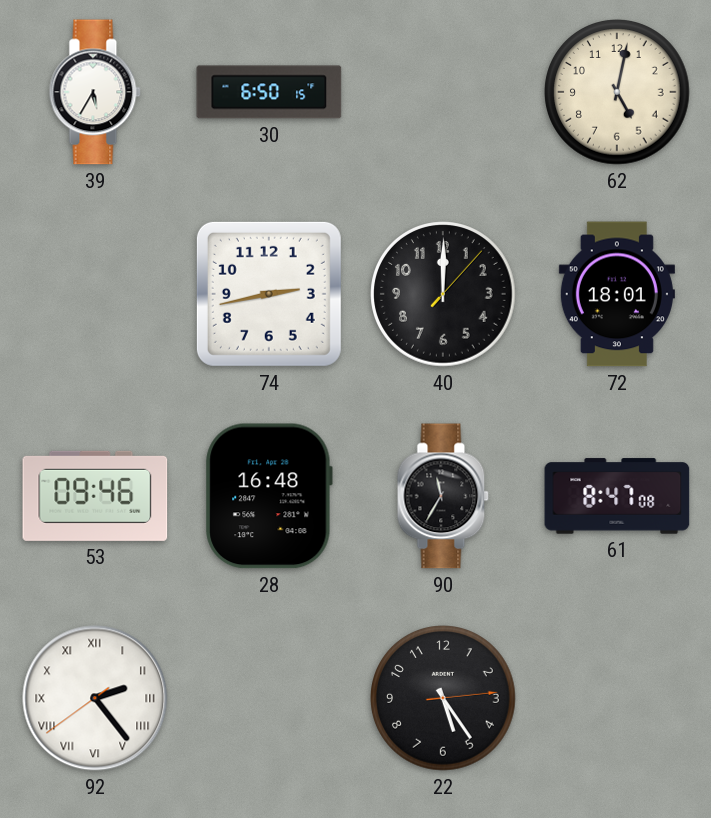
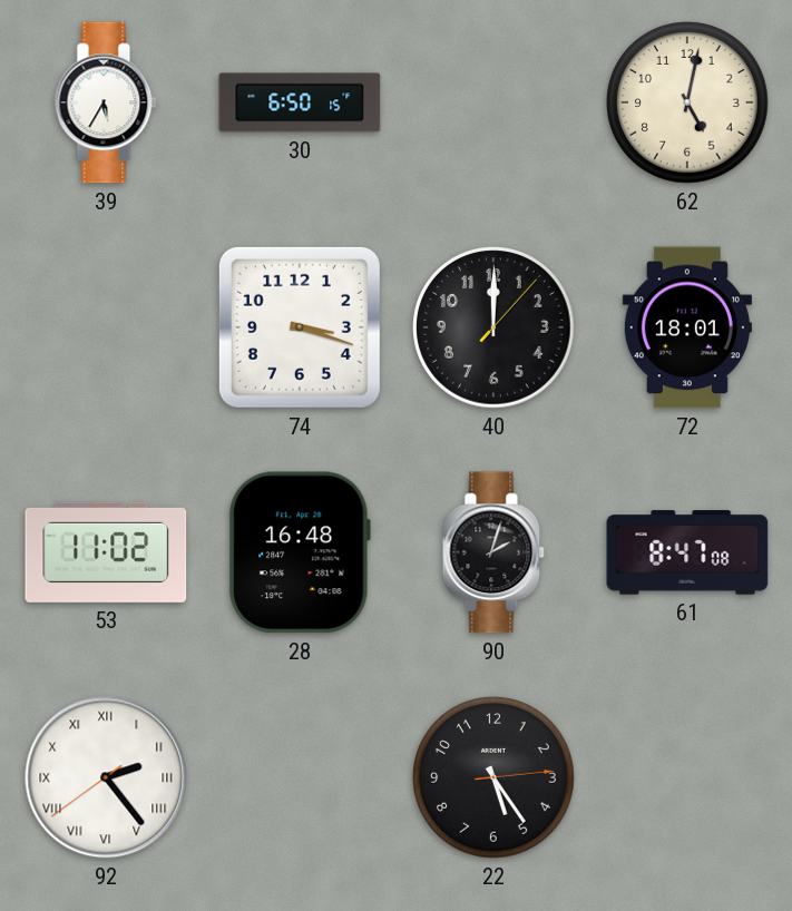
74: 2:43 -> 3:18
53: 09:46 -> 11:02
90: 11:35 -> 2:03
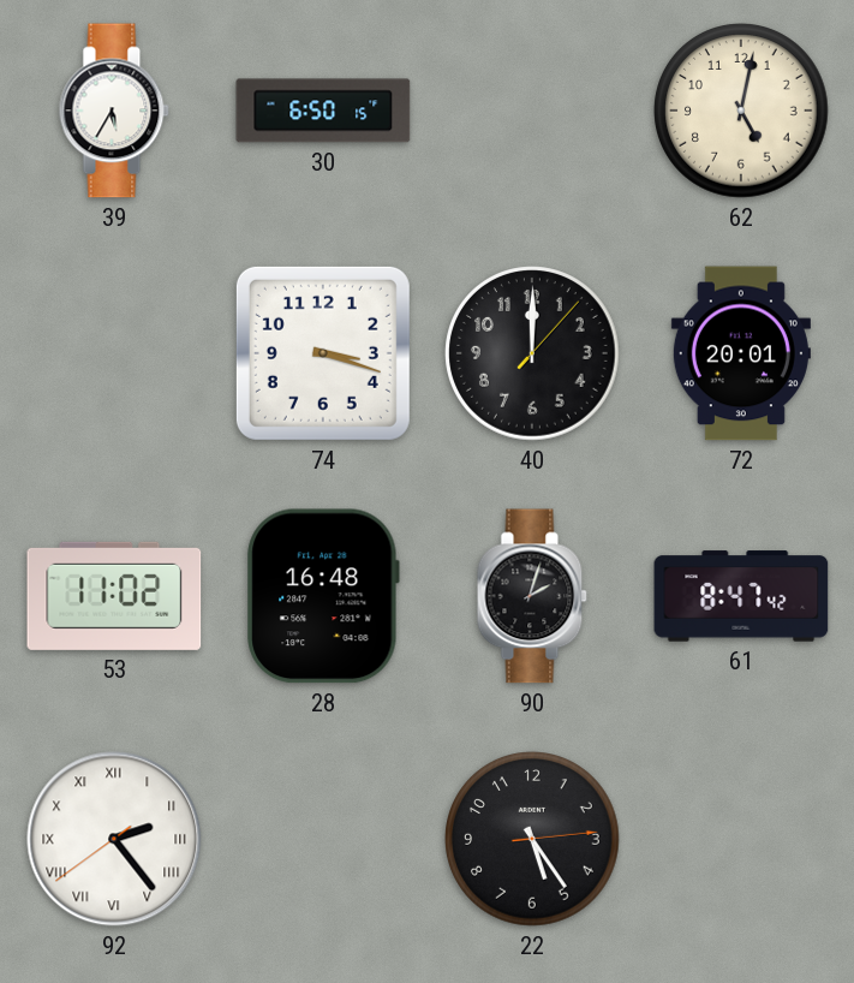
72: 18:01 -> 20:01
61: 8:47:08 -> 8:47:42
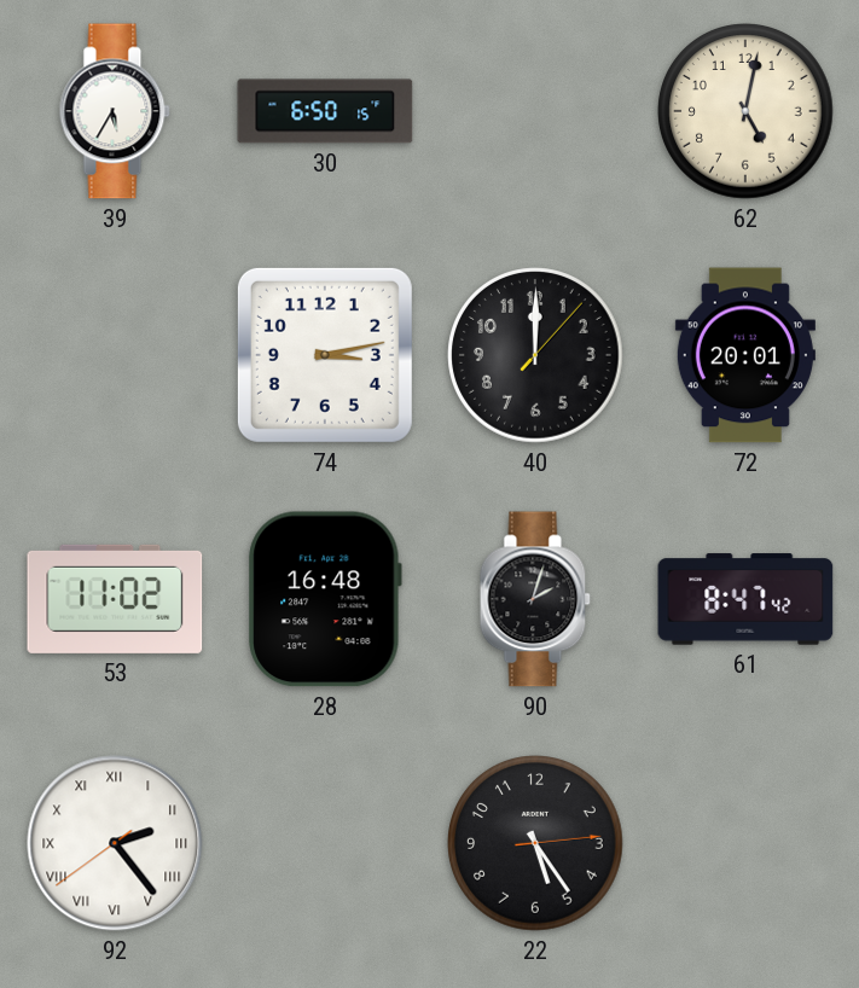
74: 3:18 -> 3:13
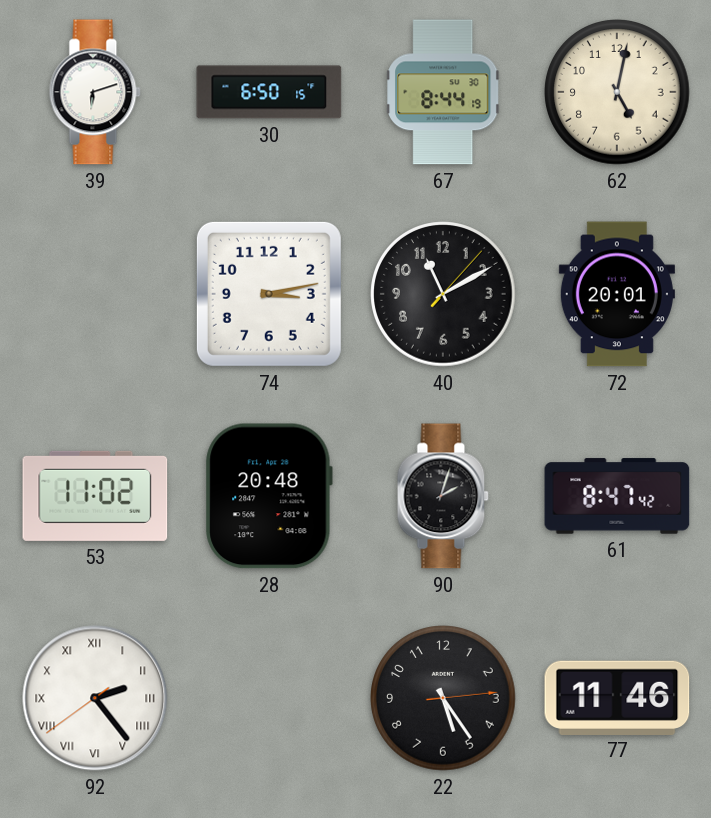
39: 5:35 -> 6:12
67: none -> 8:44
40: 12:00 -> 11:10
28: 16:48 -> 20:48
77: none -> 11:46
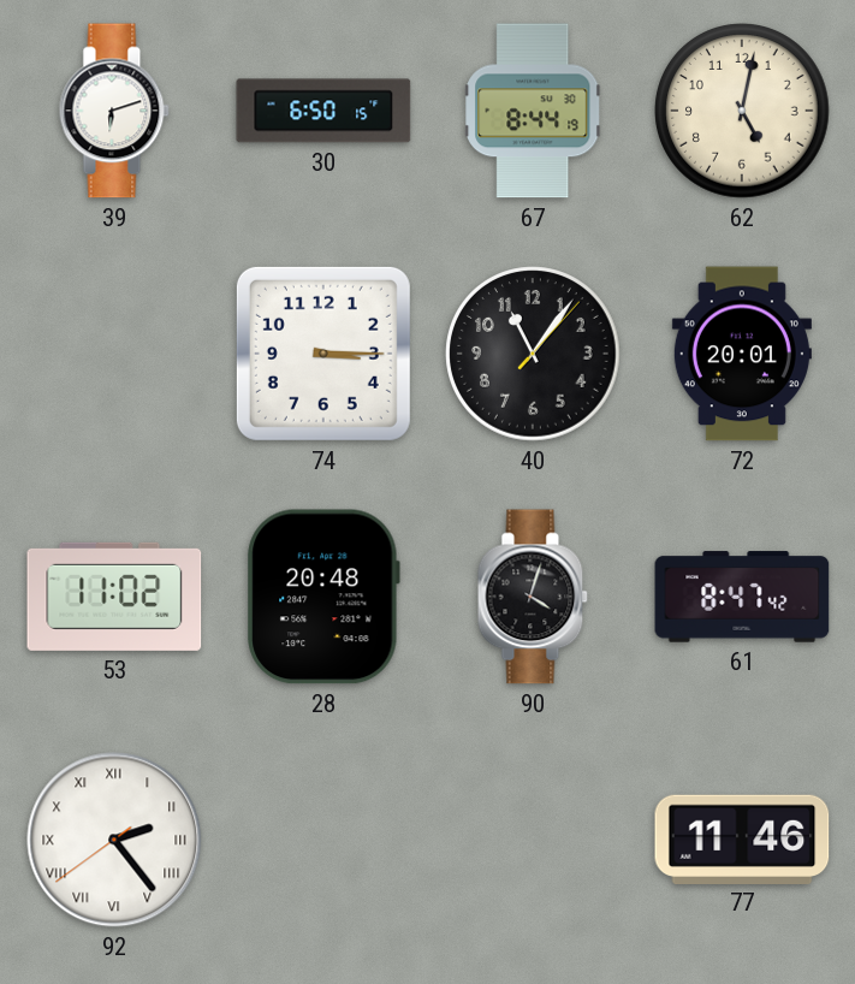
74: 3:13 -> 3:15
40: 11:10 -> 11:06
90: 2:03 -> 4:03
22: 5:24 -> none
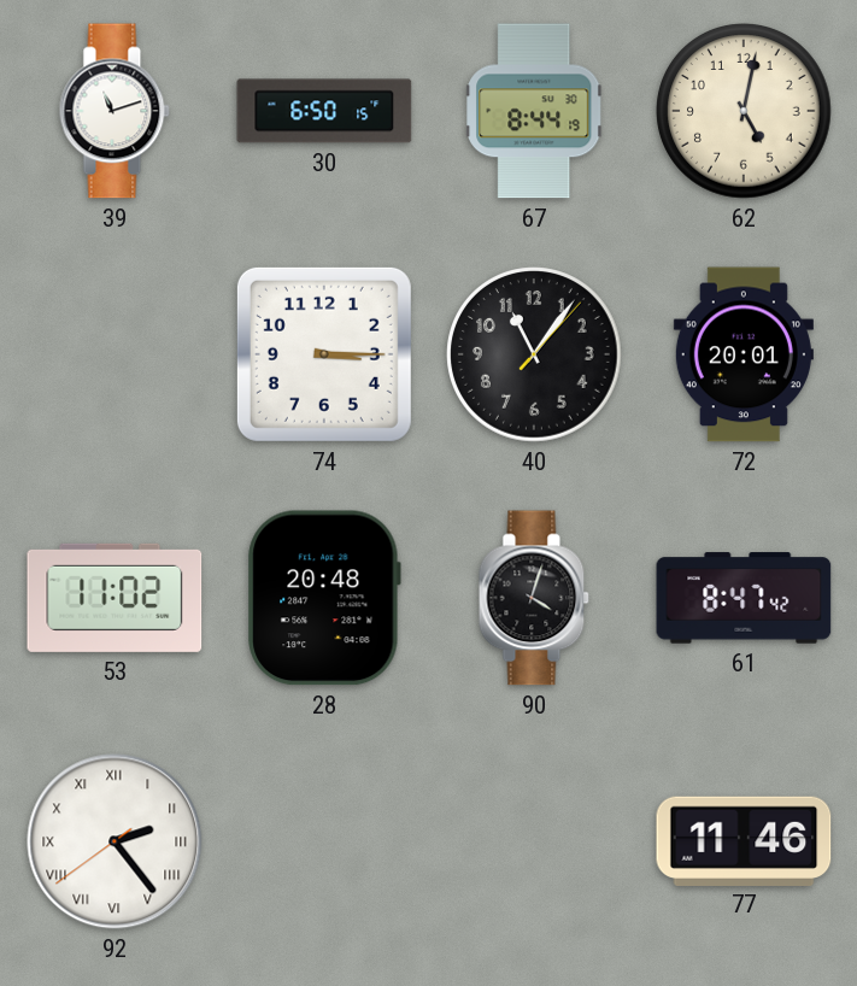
39: 6:12 -> 11:12
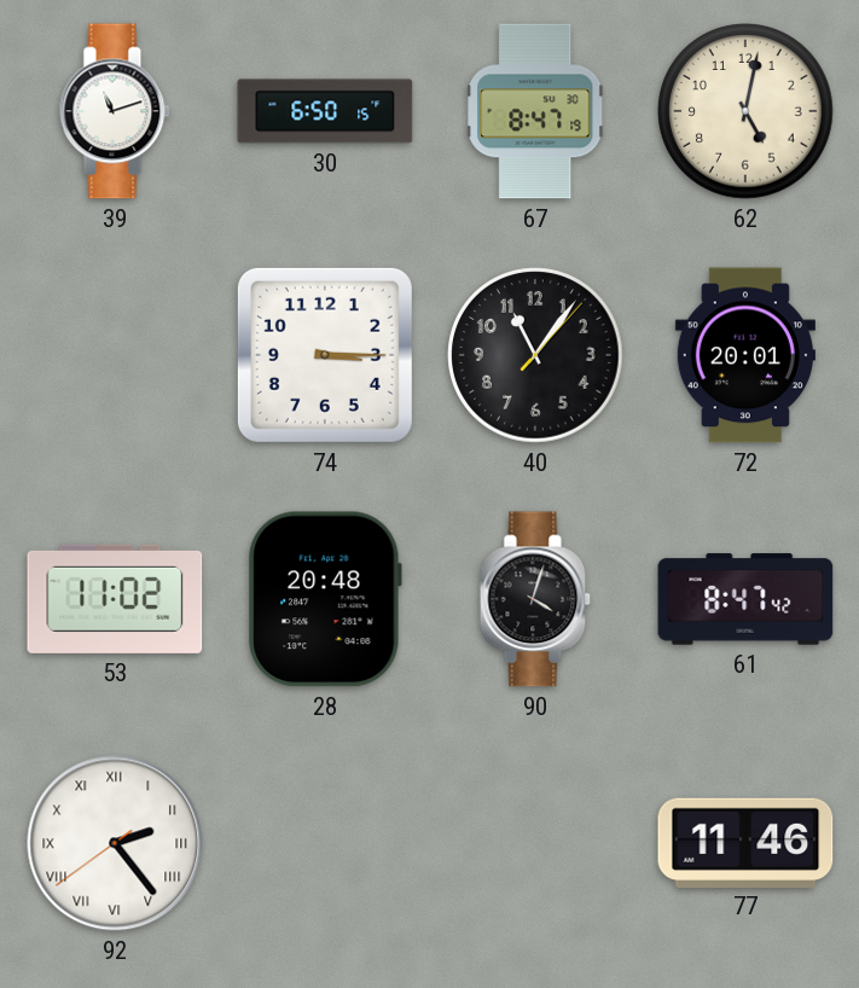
67: 8:44 -> 8:47
